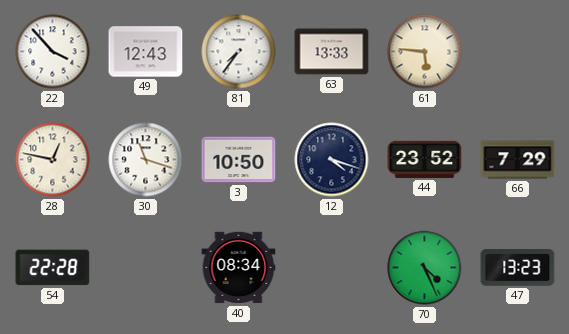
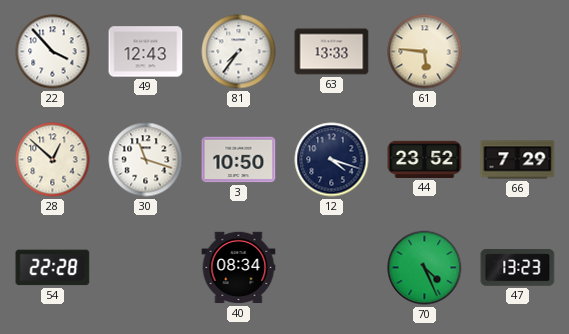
28: 12:47 -> 12:52
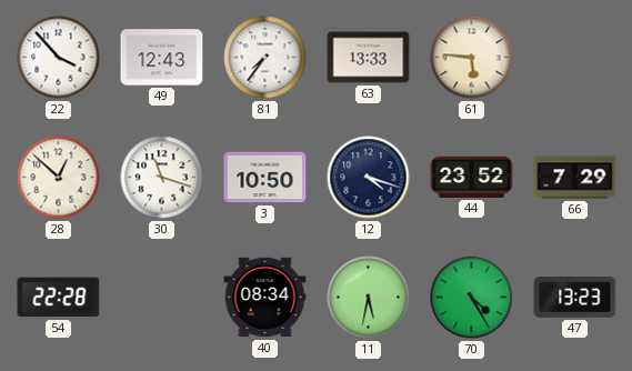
11: none -> 5:32
70: 4:26 -> 4:25
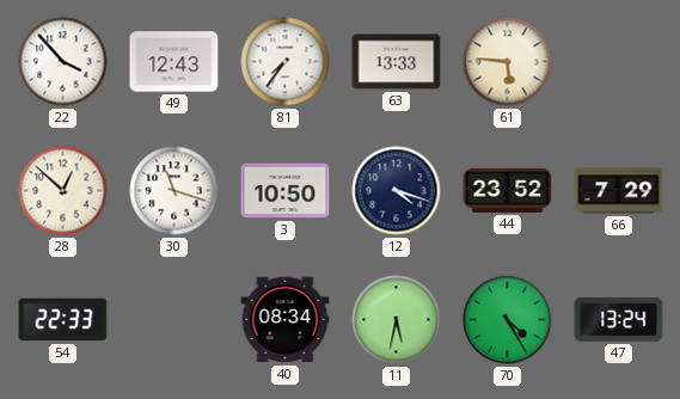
54: 22:28 -> 22:33
47: 13:23 -> 13:24
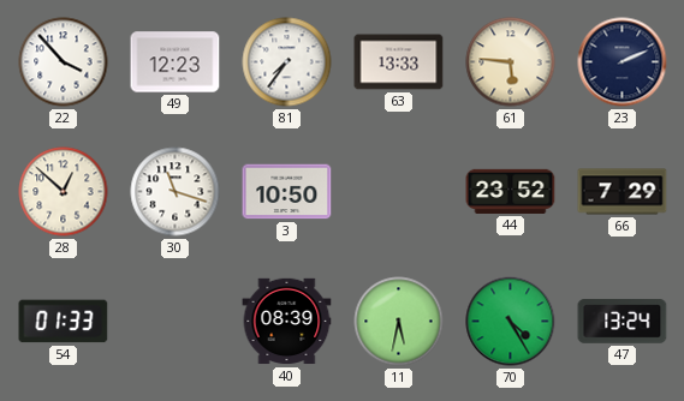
49: 12:43 -> 12:23
23: none -> 2:11
12: 4:18 -> none
54: 22:33 -> 01:33
40: 08:34 -> 08:39
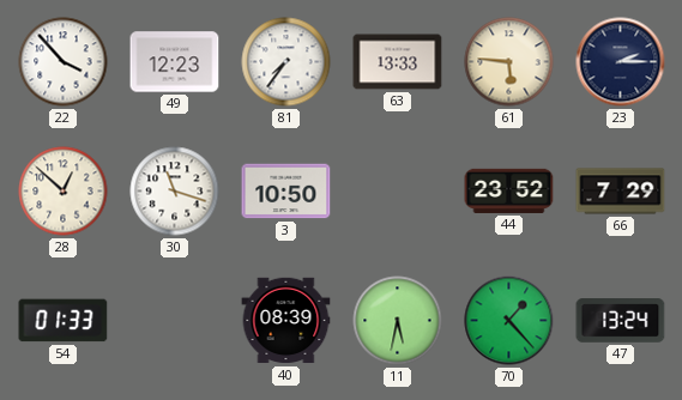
23: 2:11 -> 2:15
70: 4:25 -> 1:23
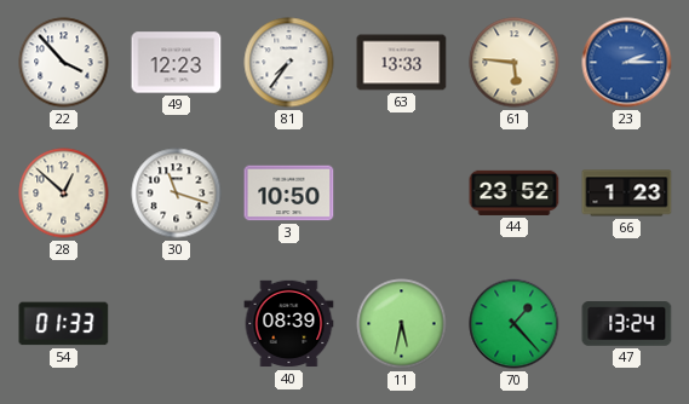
23 dial: navy -> blue
66: 7:29 -> 1:23
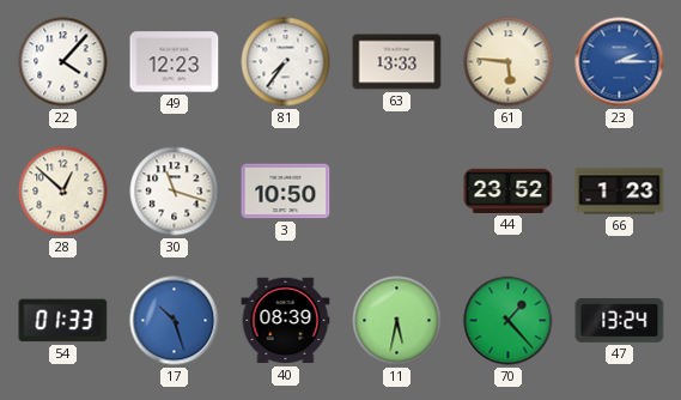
22: 3:53 -> 4:07
17: none -> 10:27
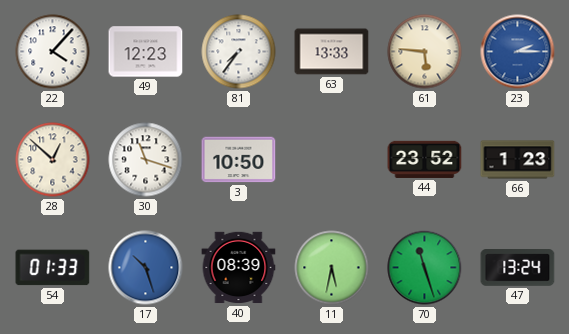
70: 1:23 -> 11:27
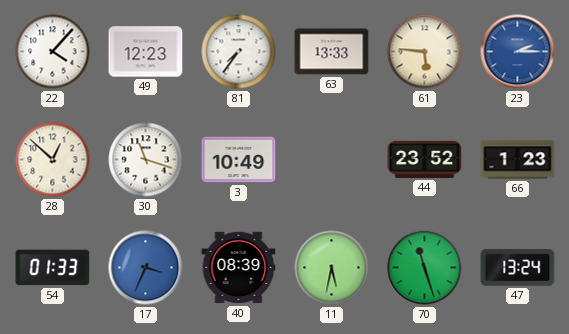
3: 10:50 -> 10:49
17: 10:27 -> 3:34
